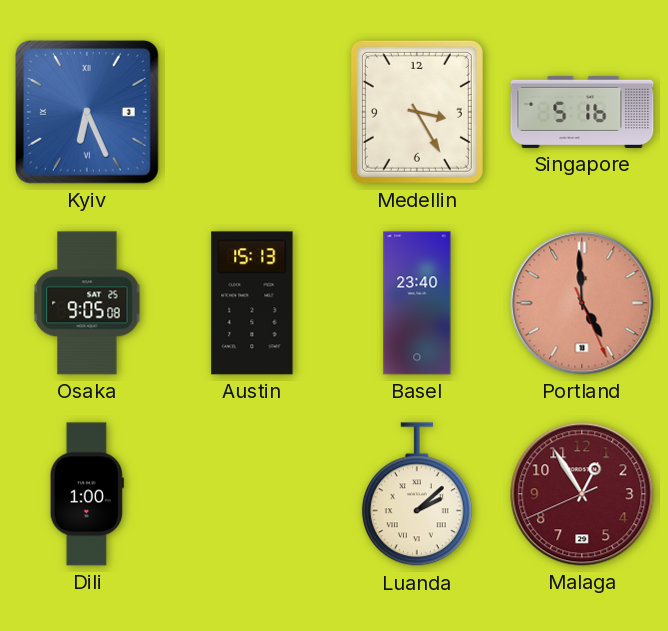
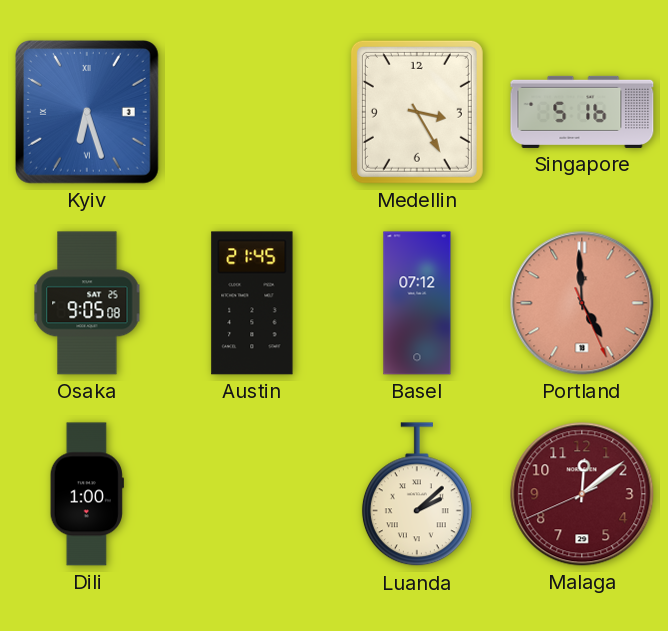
Kyiv: 6:26 -> 6:27
Austin: 15:13 -> 21:45
Basel: 23:40 -> 07:12
Malaga: 12:54 -> 12:08
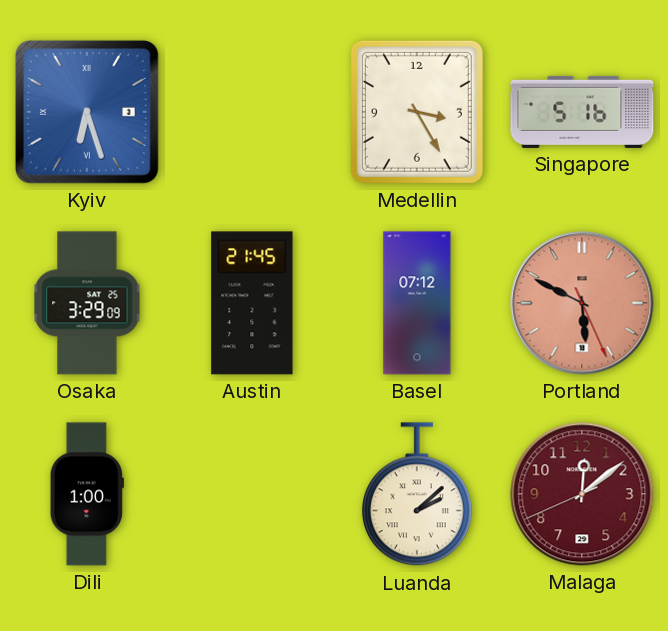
Osaka: 9:05 -> 3:29
Portland: 4:59 -> 5:49
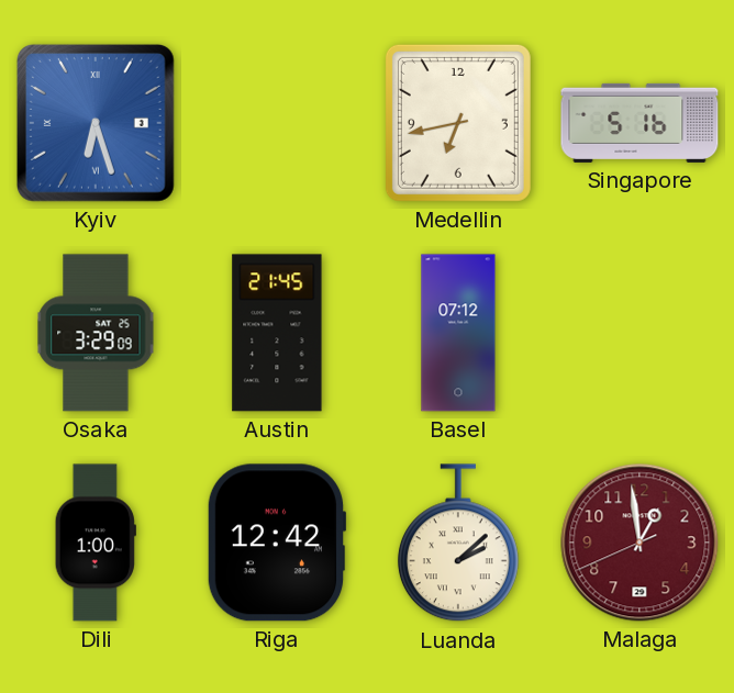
Medellin: 3:25 -> 6:43
Portland: 5:49 -> none
Riga: none -> 12:42
Malaga: 12:08 -> 12:58
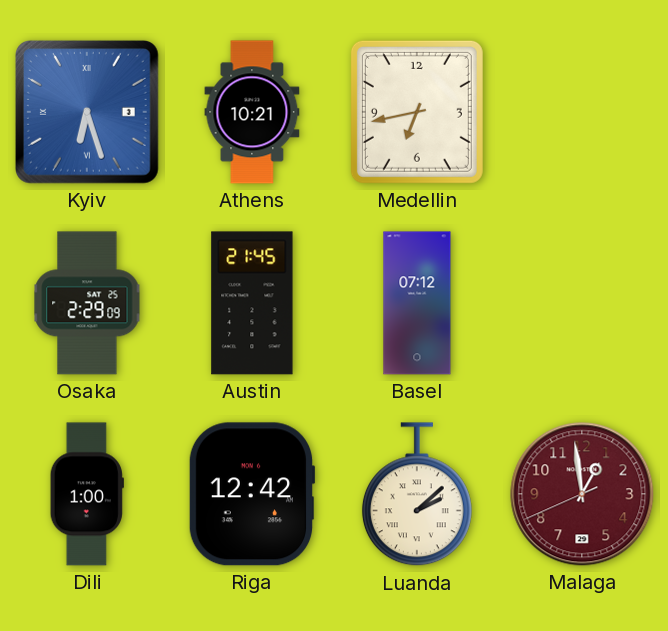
Athens: none -> 10:21
Singapore: 5:16 -> none
Osaka: 3:29 -> 2:29
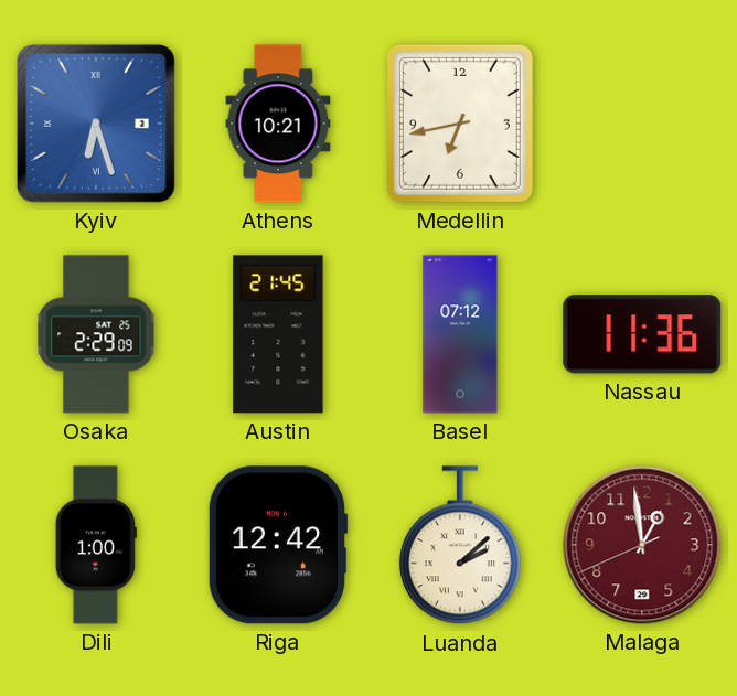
Nassau: none -> 11:36
